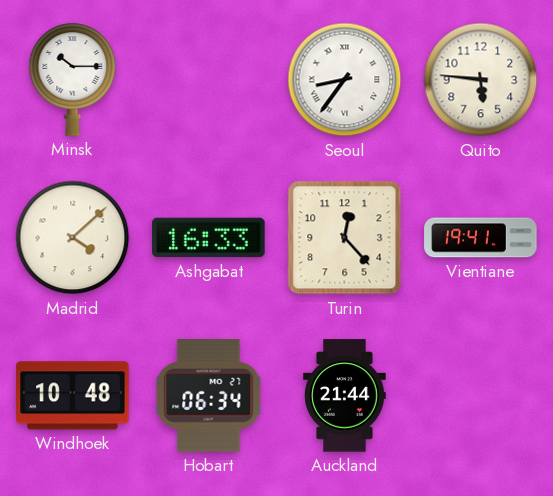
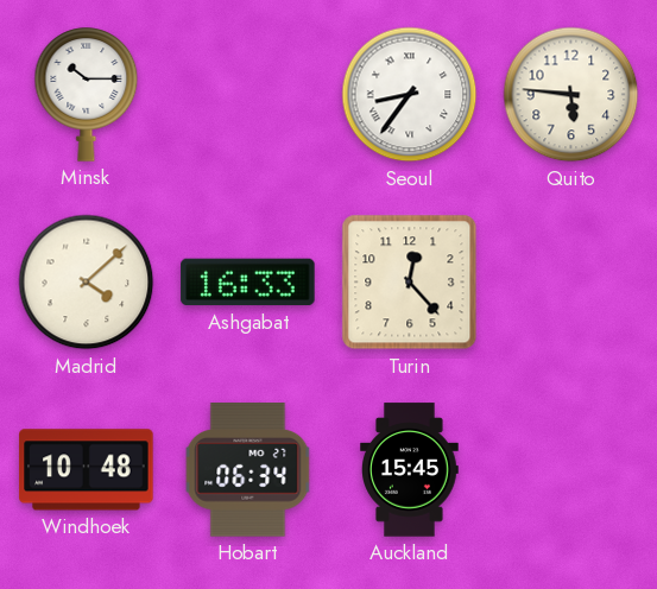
Vientiane: 19:41 -> none
Auckland: 21:44 -> 15:45
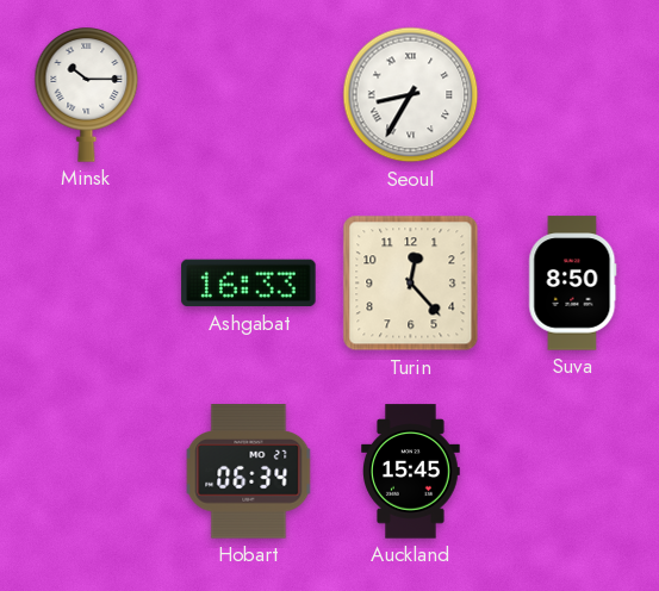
Seoul: 8:36 -> 8:35
Quito: 5:46 -> none
Madrid: 4:08 -> none
Suva: none -> 8:50
Windhoek: 10:48 -> none
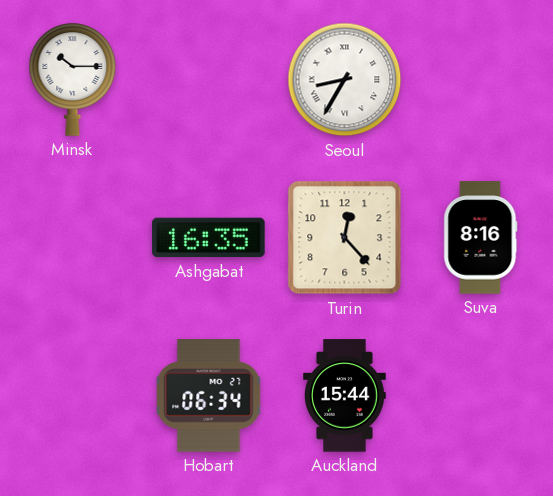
Ashgabat: 16:33 -> 16:35
Suva: 8:50 -> 8:16
Auckland: 15:45 -> 15:44
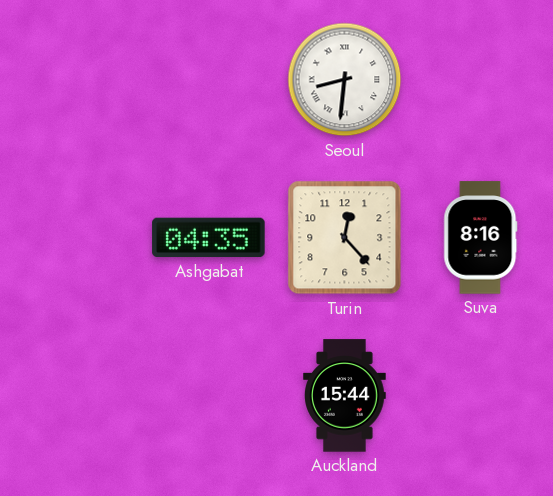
Minsk: 10:15 -> none
Seoul: 8:35 -> 8:31
Ashgabat: 16:35 -> 04:35
Hobart: 06:34 -> none
